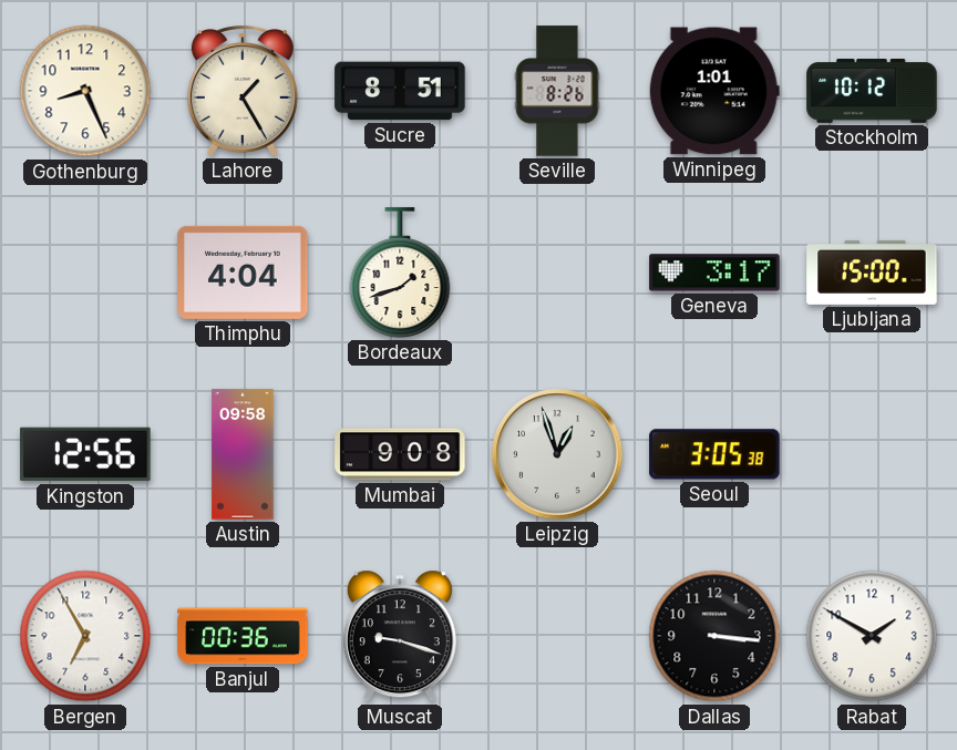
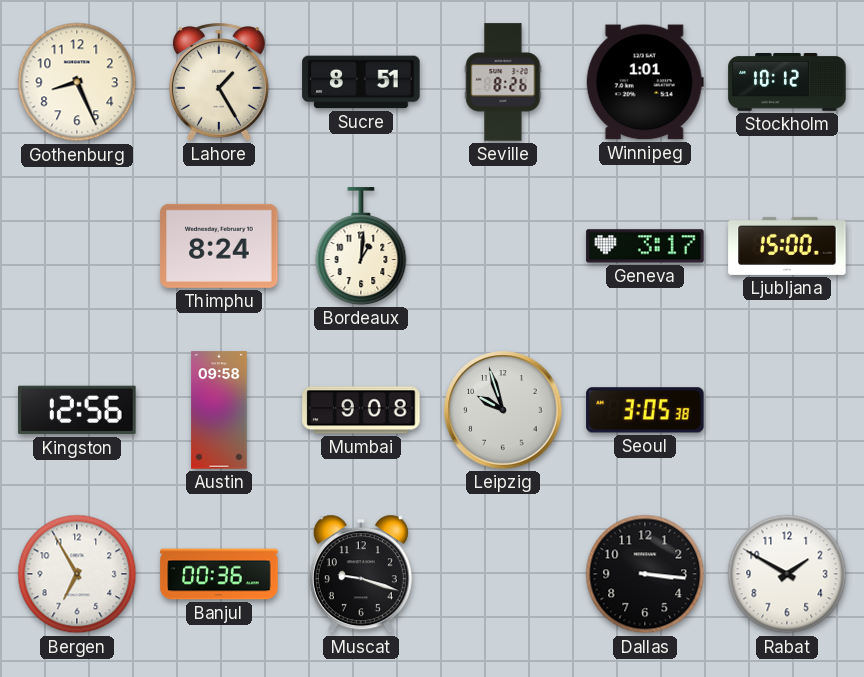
Thimphu: 4:04 -> 8:24
Bordeaux: 1:42 -> 1:01
Leipzig: 12:57 -> 9:57
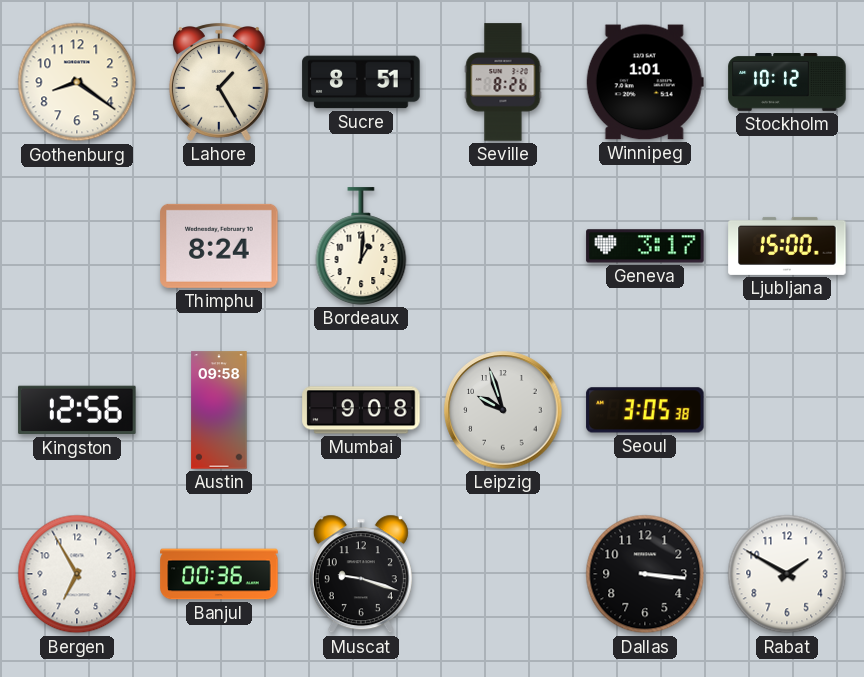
Gothenburg: 8:26 -> 8:21
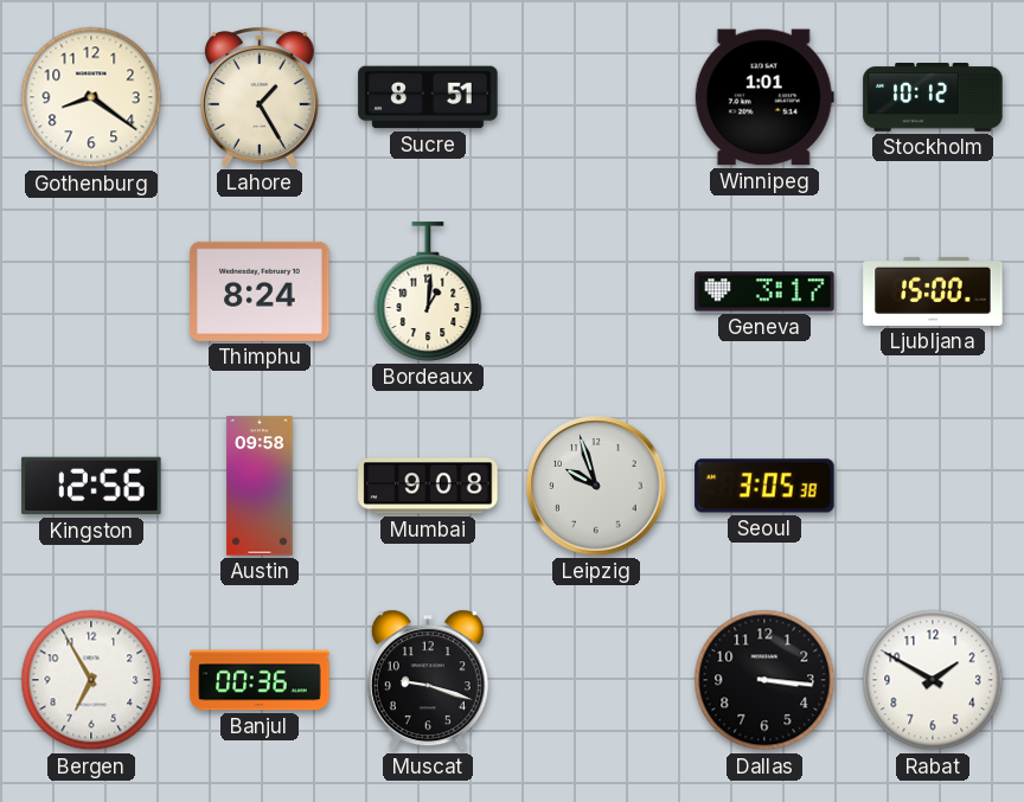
Seville: 8:26 -> none
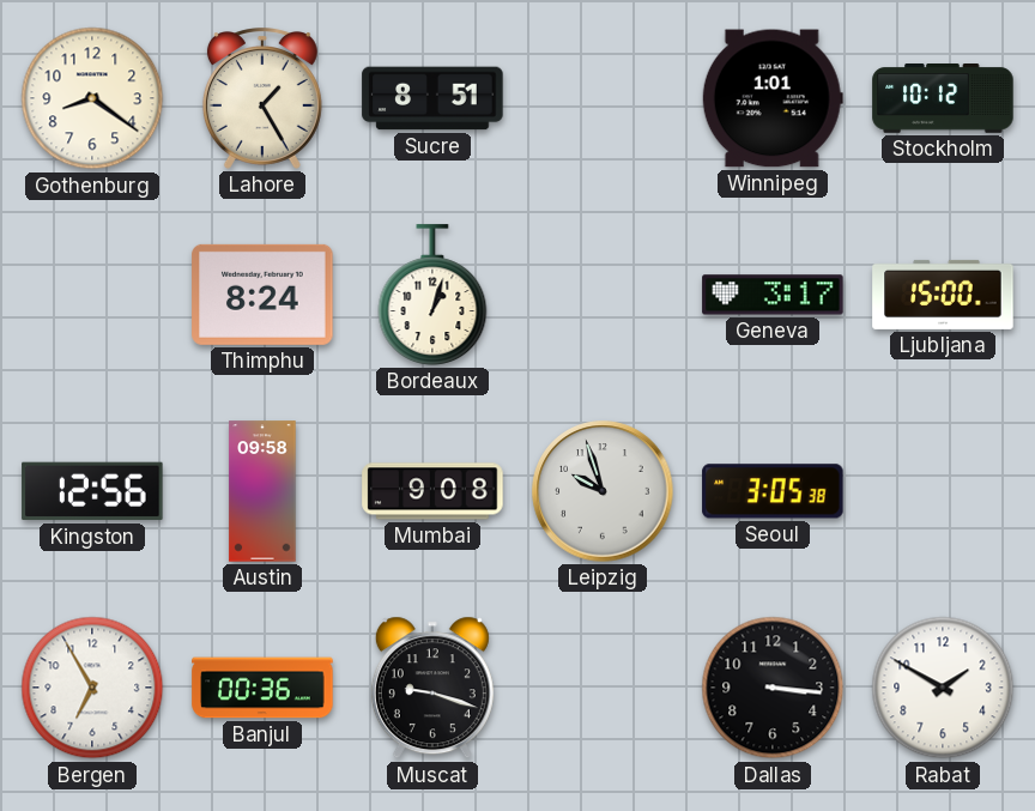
Bordeaux: 1:01 -> 1:03
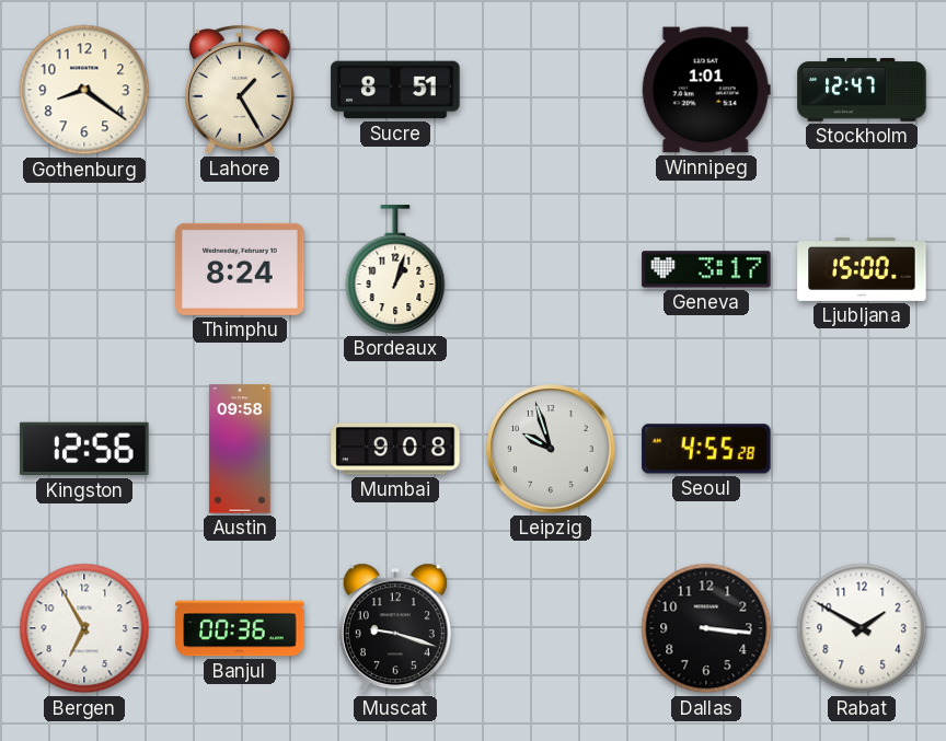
Stockholm: 10:12 -> 12:47
Seoul: 3:05 -> 4:55
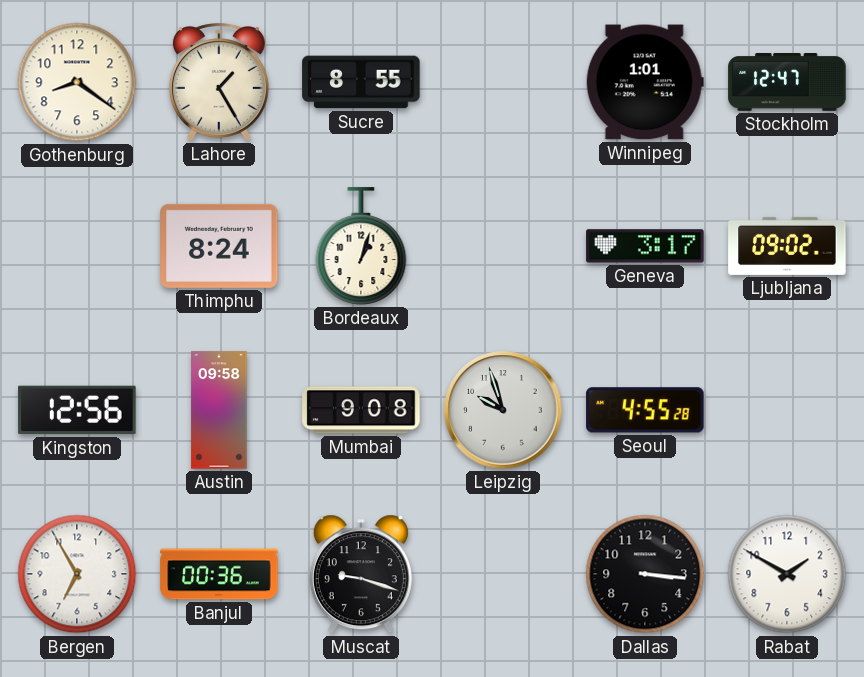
Sucre: 8:51 -> 8:55
Ljubljana: 15:00 -> 09:02
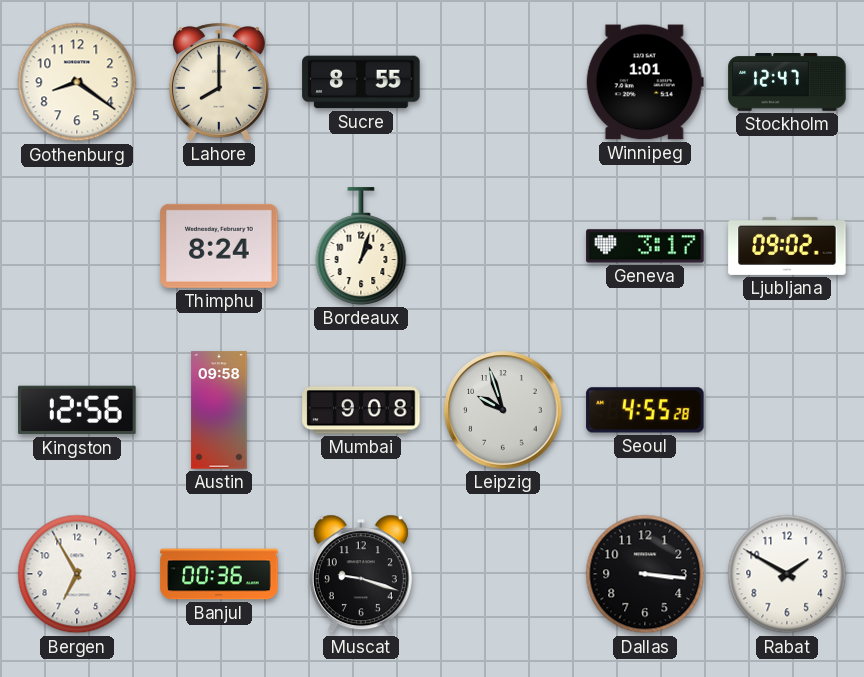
Lahore: 1:25 -> 8:00
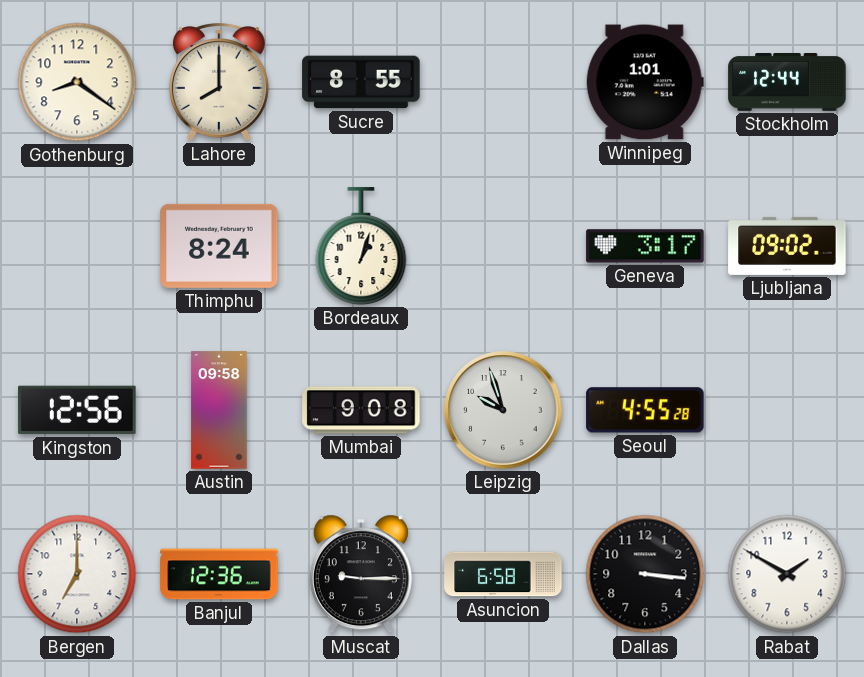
Stockholm: 12:47 -> 12:44
Bergen: 6:55 -> 7:00
Banjul: 00:36 -> 12:36
Muscat: 9:18 -> 9:15
Asuncion: none -> 6:58
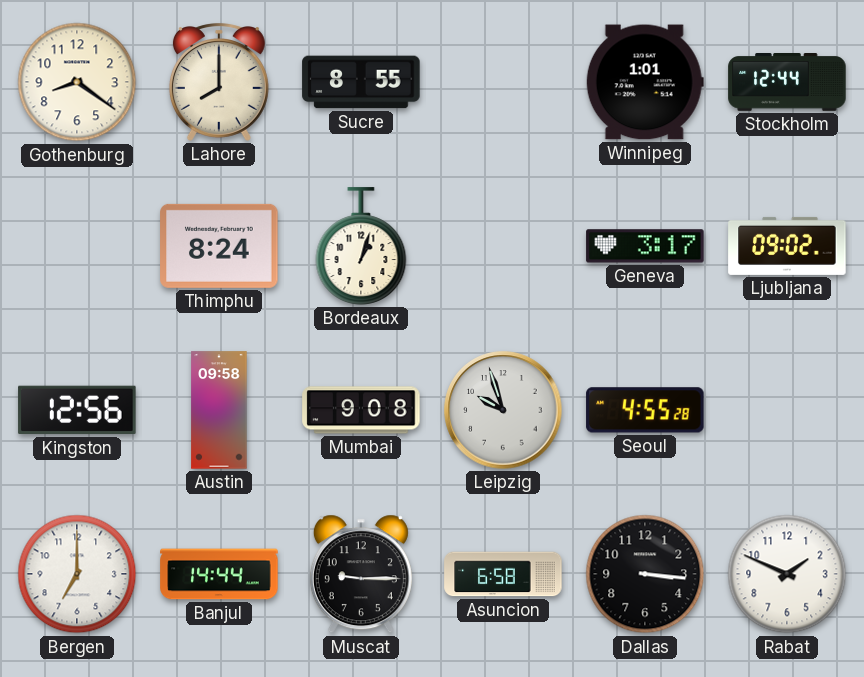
Banjul: 12:36 -> 14:44
Rabat: 1:50 -> 1:49
